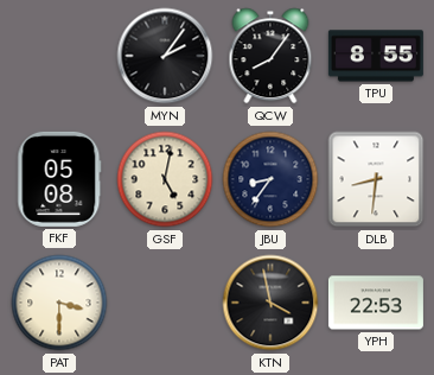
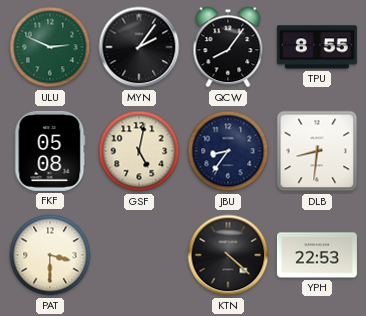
ULU: none -> 2:49
KTN: 3:58 -> 4:22
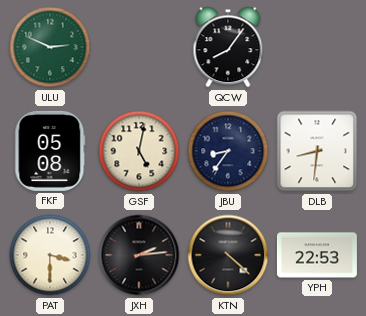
MYN: 2:06 -> none
TPU: 8:55 -> none
JXH: none -> 2:14
